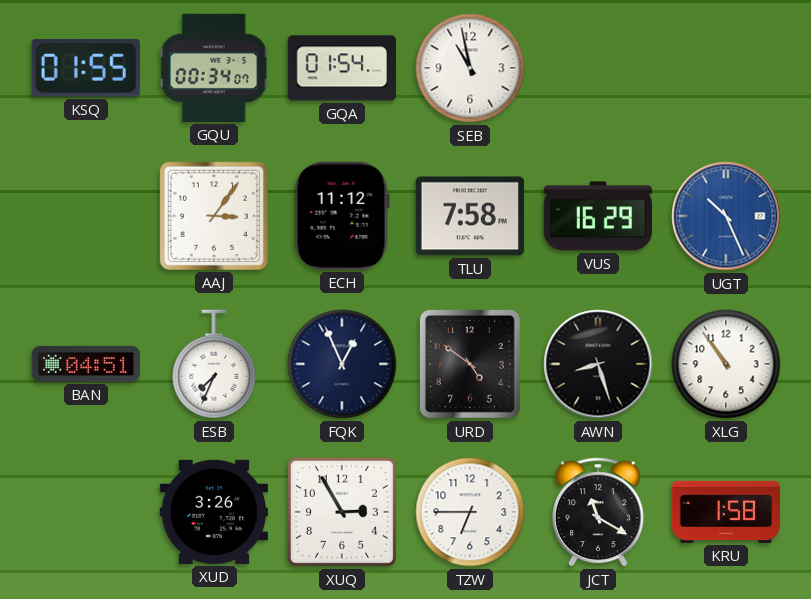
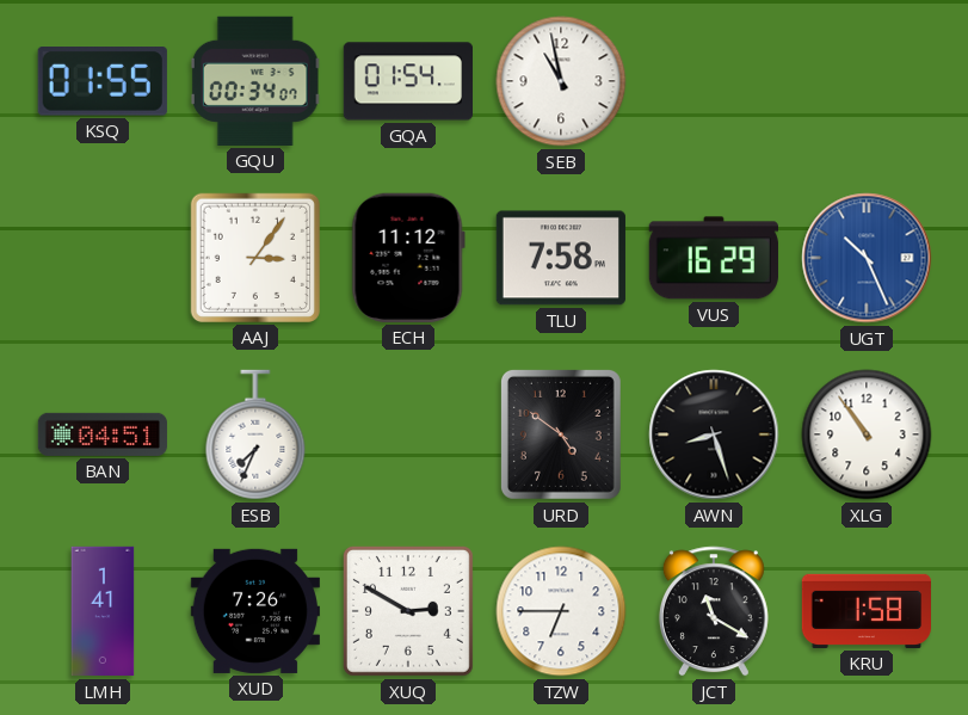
FQK: 12:56 -> none
LMH: none -> 1:41
XUD: 3:26 -> 7:26
XUQ: 2:55 -> 2:50
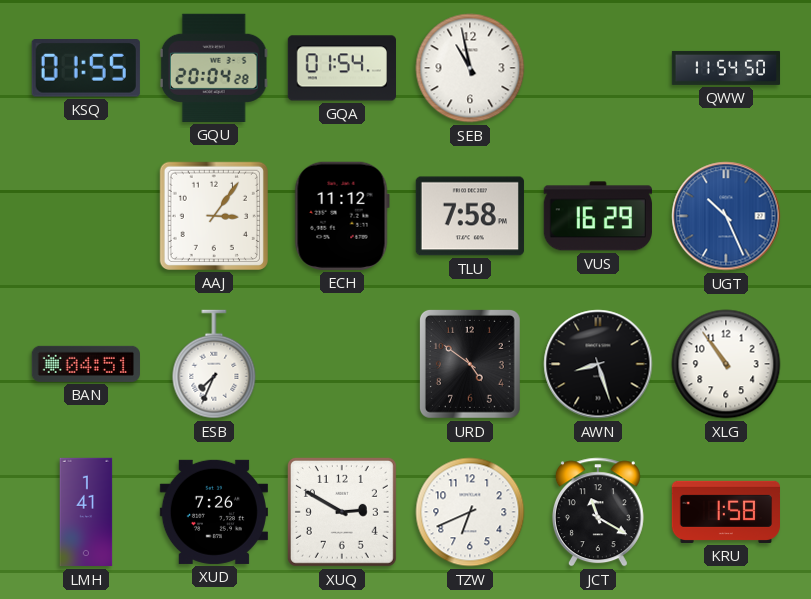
GQU: 00:34 -> 20:04
QWW: none -> 11:54
TZW: 6:45 -> 6:41
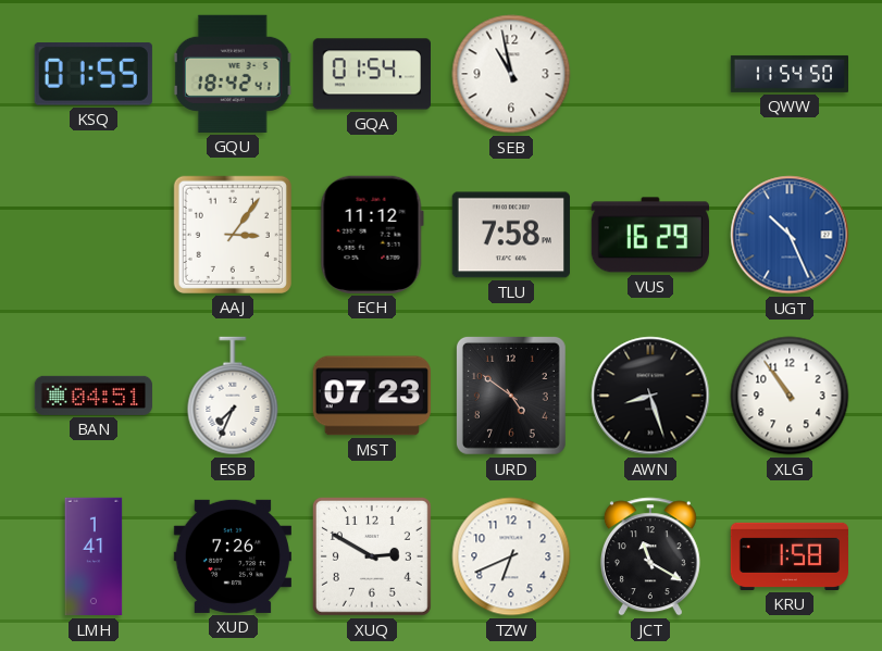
GQU: 20:04 -> 18:42
MST: none -> 07:23
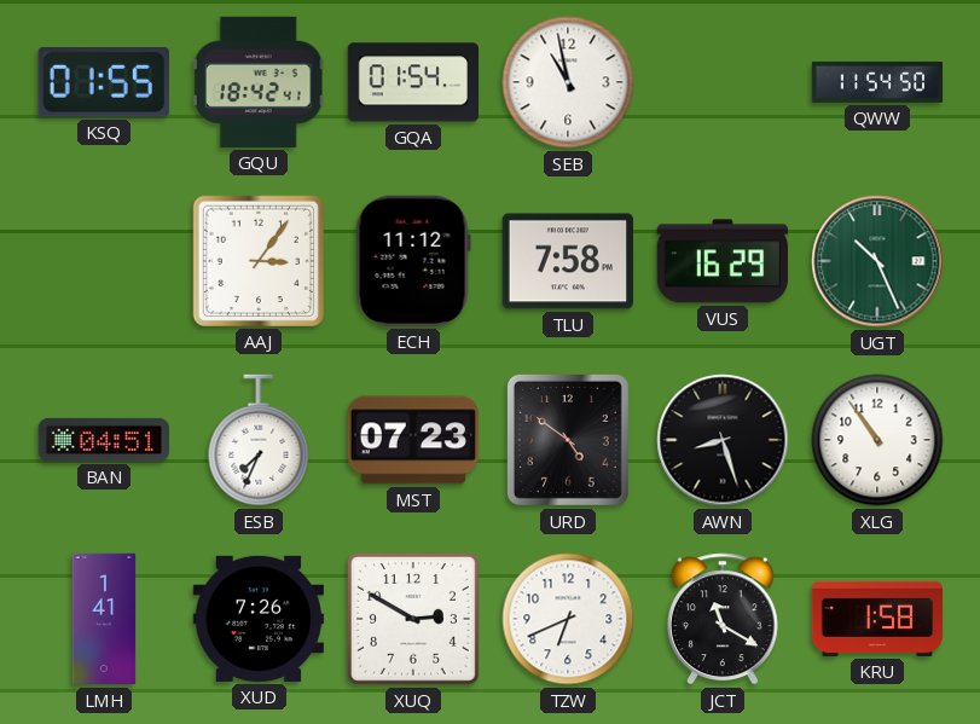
UGT dial: blue -> green
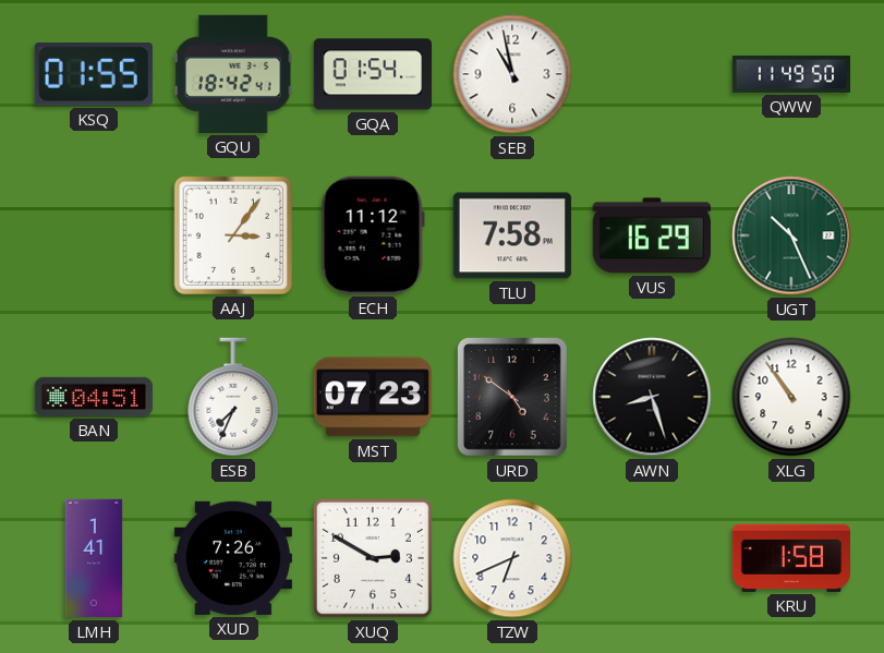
QWW: 11:54 -> 11:49
JCT: 11:20 -> none
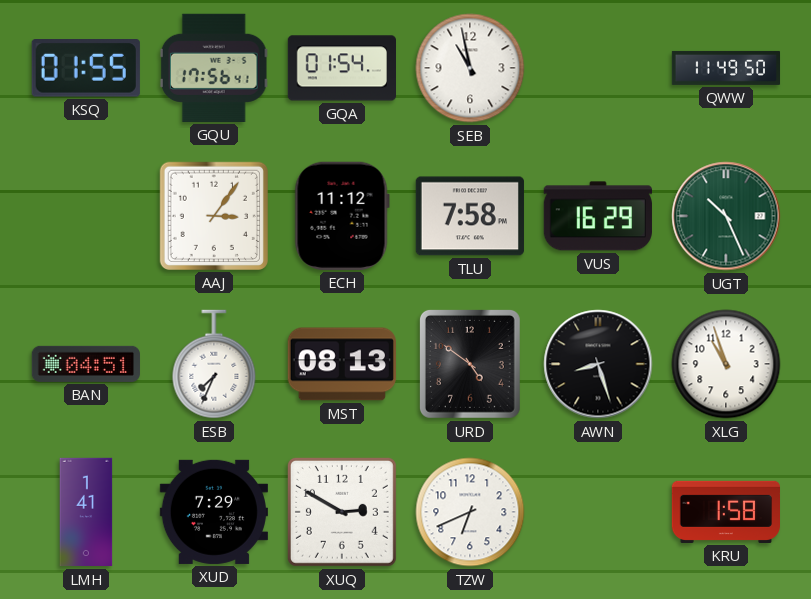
GQU: 18:42 -> 17:56
MST: 07:23 -> 08:13
XLG: 10:54 -> 10:57
XUD: 7:26 -> 7:29
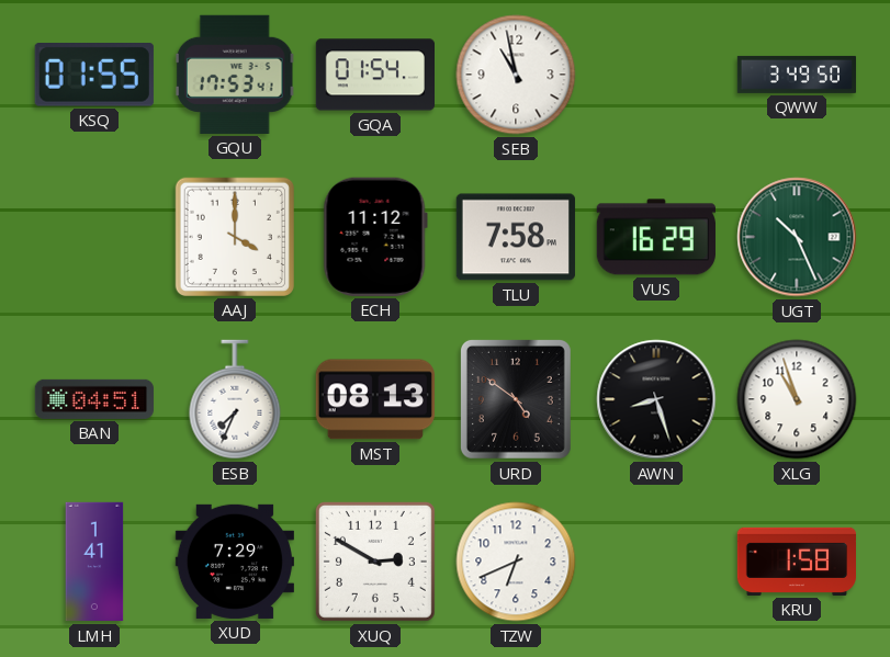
GQU: 17:56 -> 17:53
QWW: 11:49 -> 3:49
AAJ: 3:06 -> 4:00
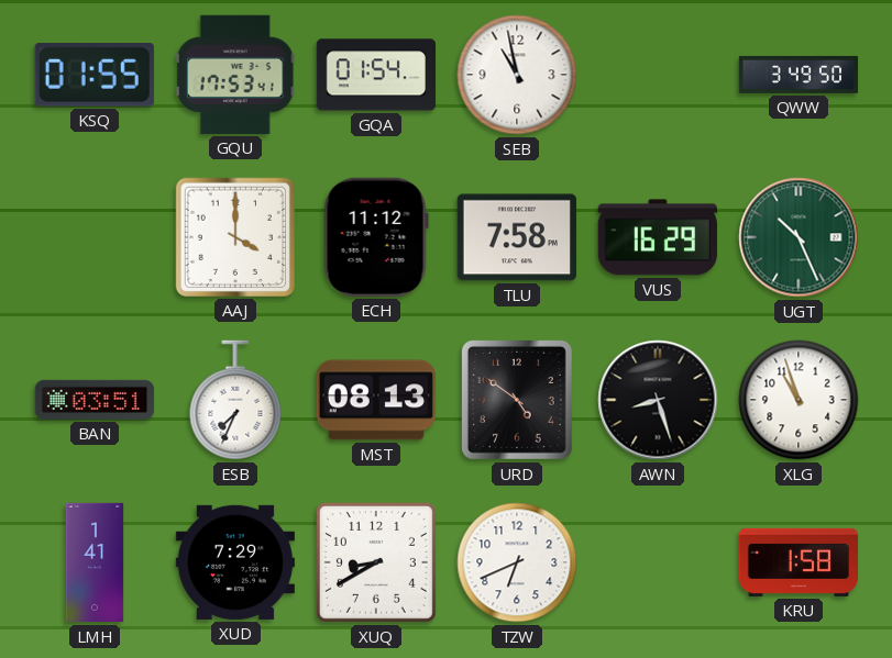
BAN: 04:51 -> 03:51
XUQ: 2:50 -> 8:40
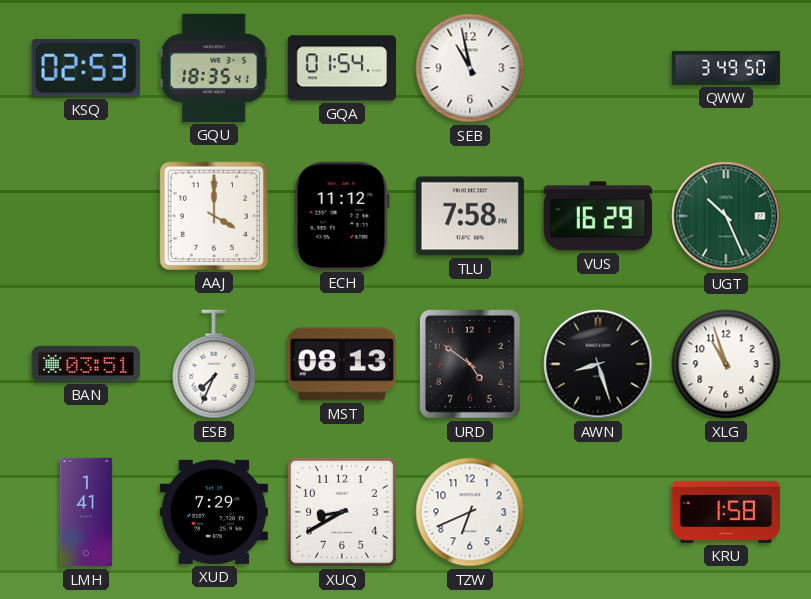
KSQ: 01:55 -> 02:53
GQU: 17:53 -> 18:35
